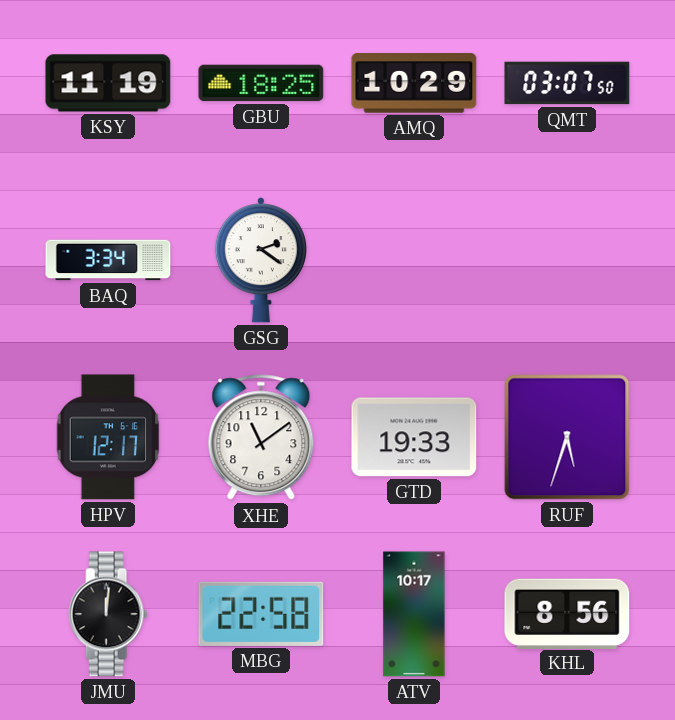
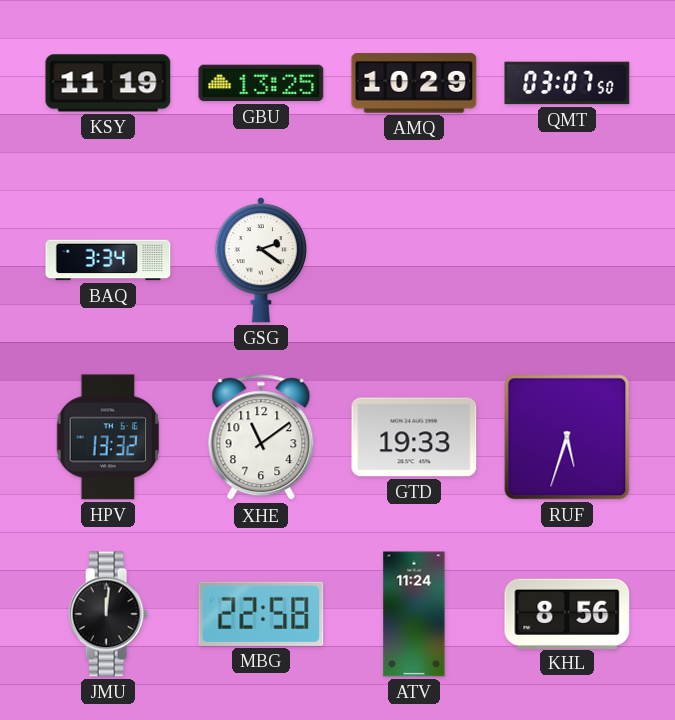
GBU: 18:25 -> 13:25
HPV: 12:17 -> 13:32
ATV: 10:17 -> 11:24
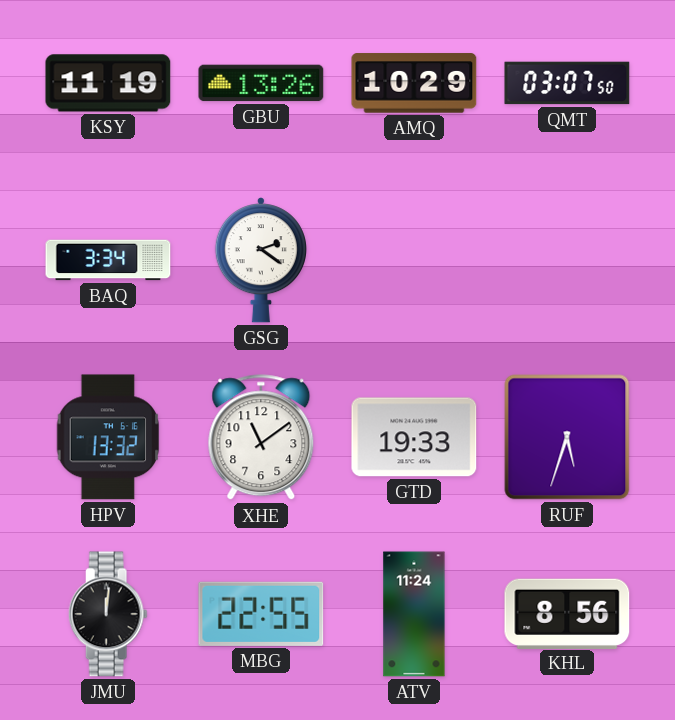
GBU: 13:25 -> 13:26
MBG: 22:58 -> 22:55
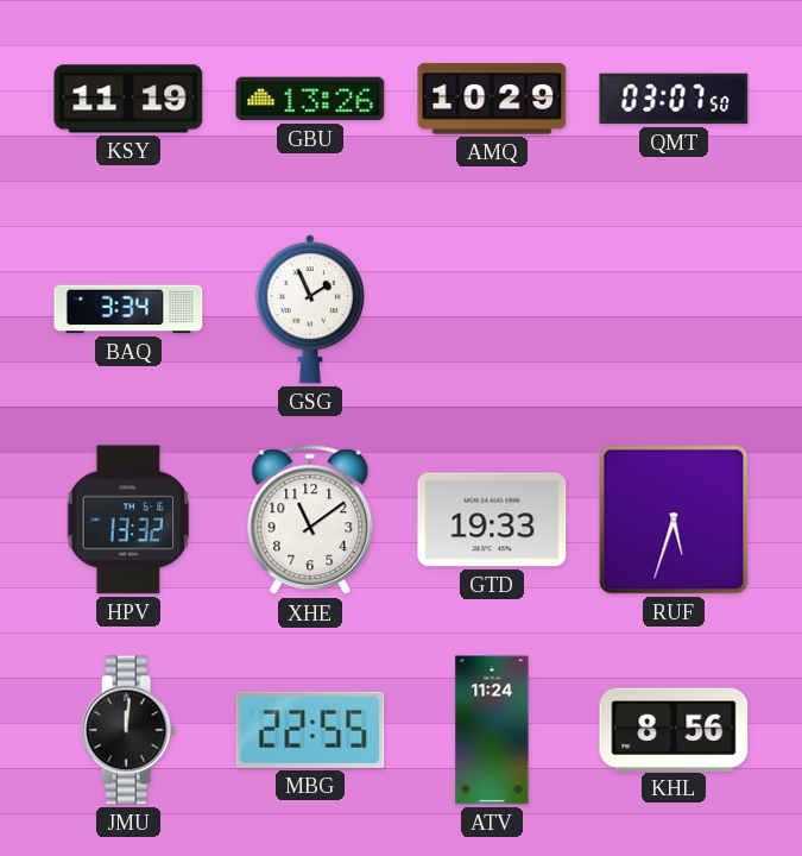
GSG: 2:21 -> 1:56
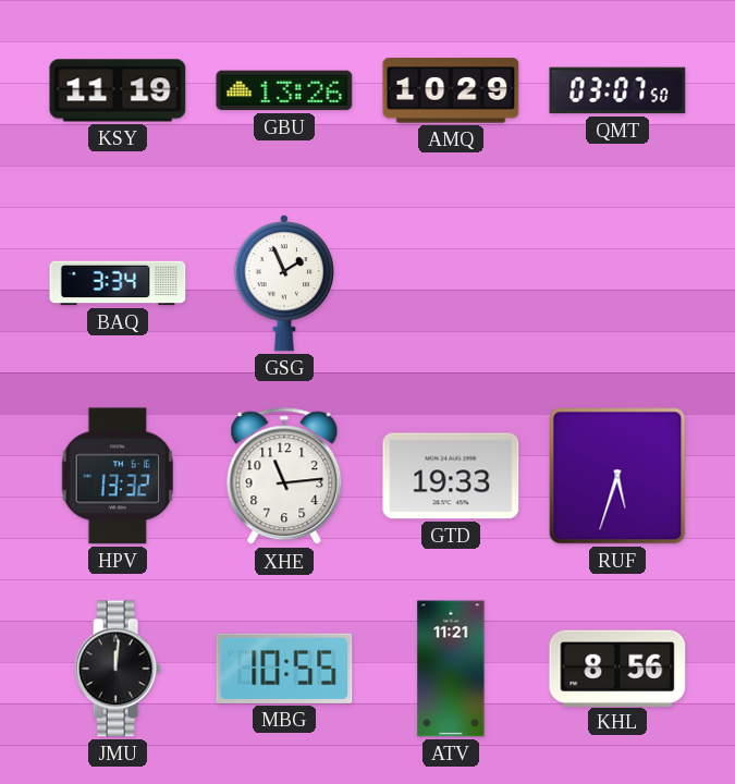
XHE: 11:09 -> 11:14
MBG: 22:55 -> 10:55
ATV: 11:24 -> 11:21
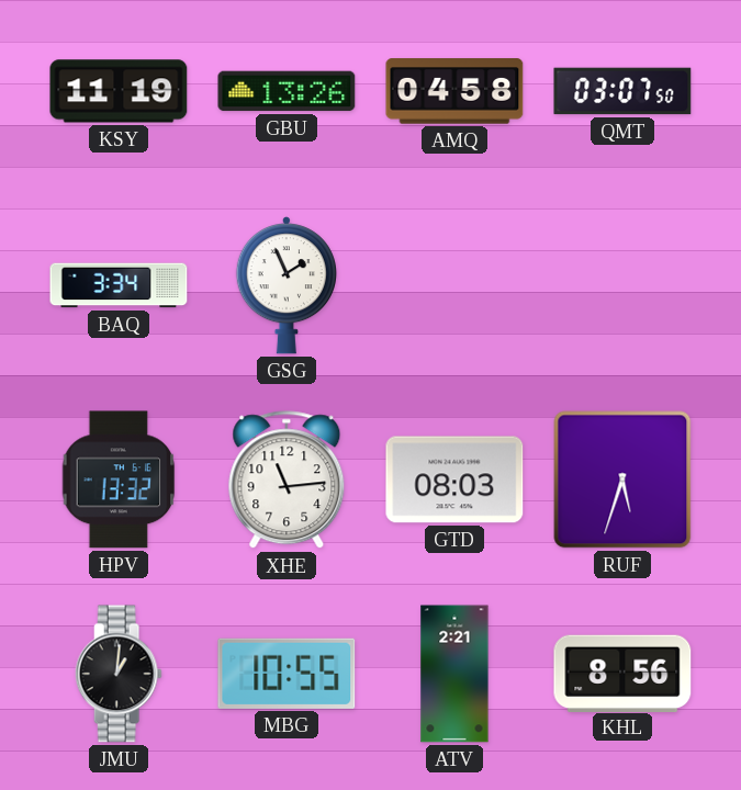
AMQ: 10:29 -> 04:58
GTD: 19:33 -> 08:03
JMU: 12:01 -> 1:01
ATV: 11:21 -> 2:21
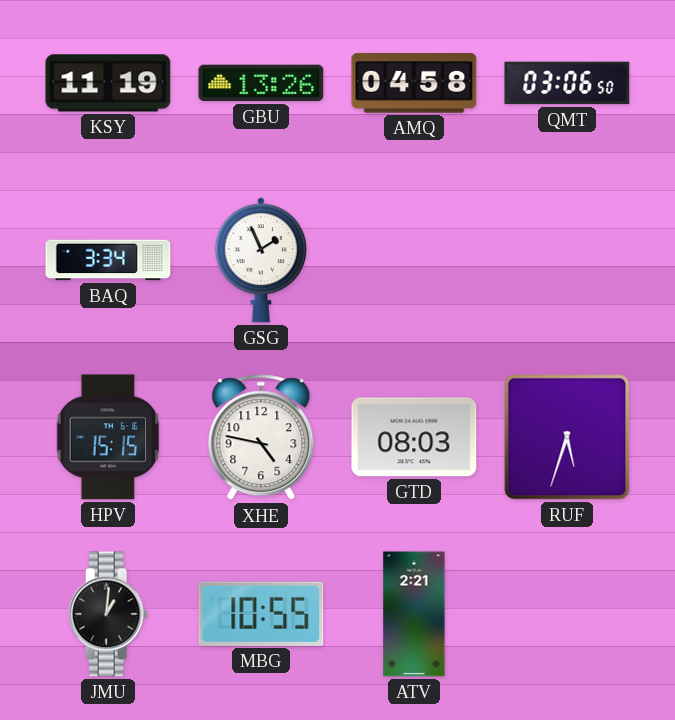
QMT: 03:07 -> 03:06
HPV: 13:32 -> 15:15
XHE: 11:14 -> 4:47
KHL: 8:56 -> none
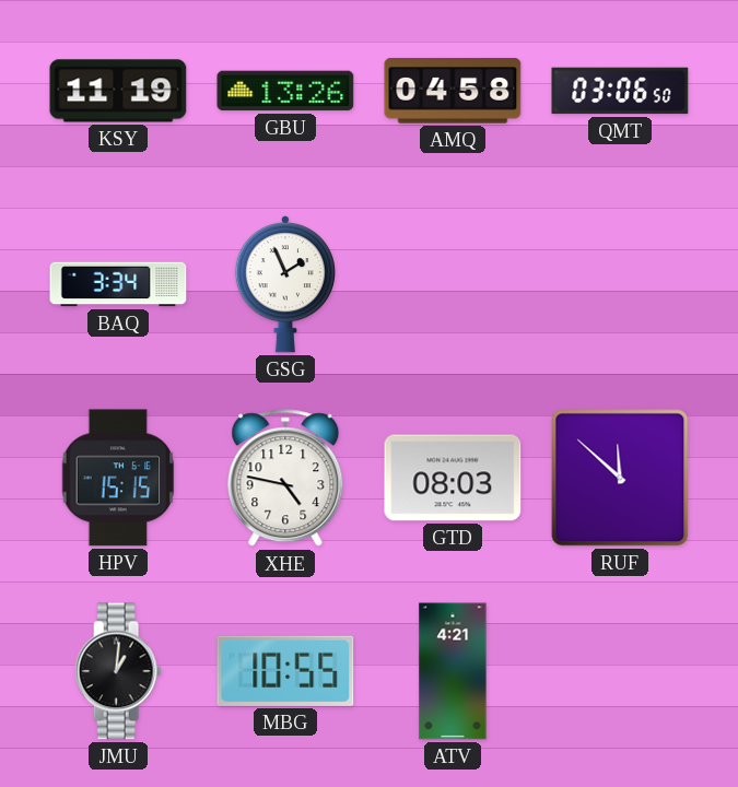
RUF: 5:33 -> 11:52
ATV: 2:21 -> 4:21
